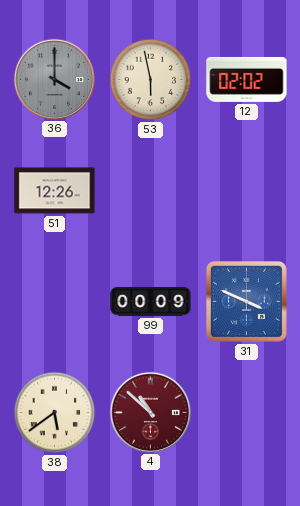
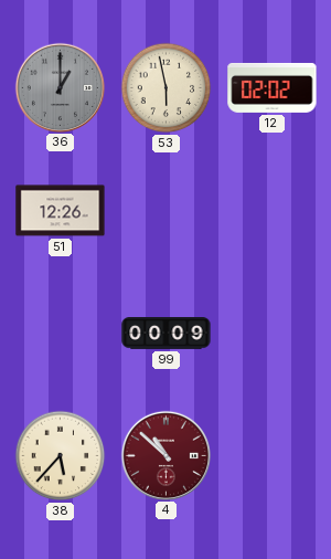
36: 4:00 -> 1:00
31: 3:49 -> none
38: 5:39 -> 5:37
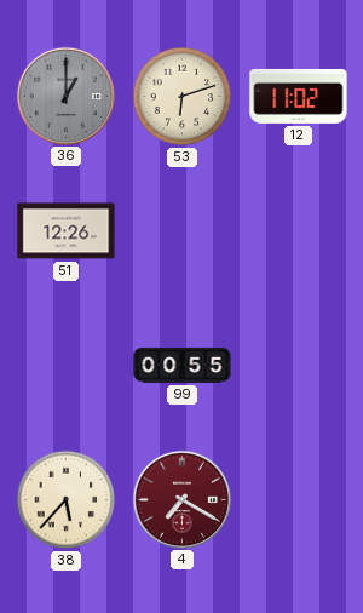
53: 5:58 -> 6:12
12: 02:02 -> 11:02
99: 00:09 -> 00:55
4: 10:52 -> 7:20
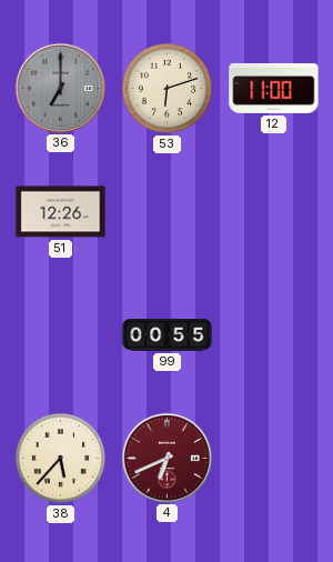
36: 1:00 -> 7:00
12: 11:02 -> 11:00
4: 7:20 -> 6:41
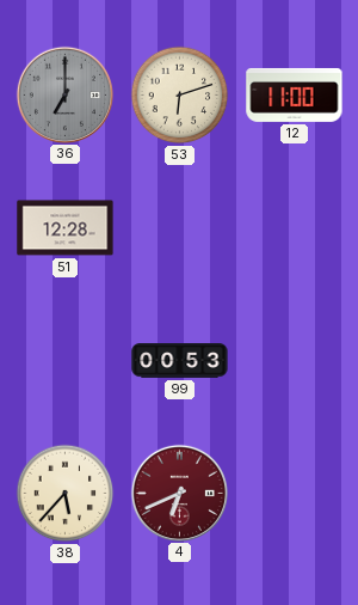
51: 12:26 -> 12:28
99: 00:55 -> 00:53
